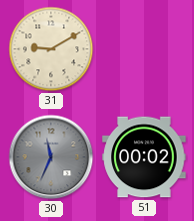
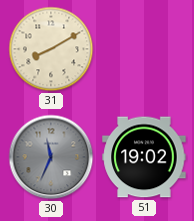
31: 9:10 -> 8:10
51: 00:02 -> 19:02
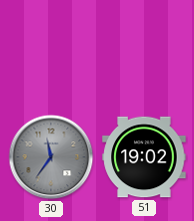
31: 8:10 -> none
30: 11:34 -> 11:36
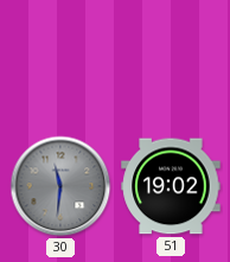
30: 11:36 -> 11:31
